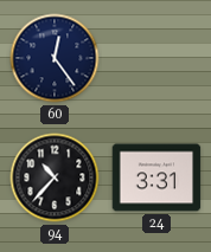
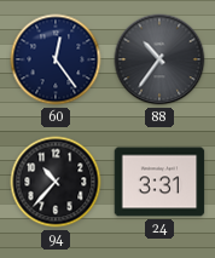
88: none -> 10:36
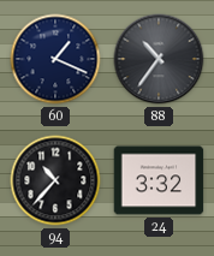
60: 12:24 -> 1:19
24: 3:31 -> 3:32
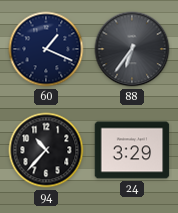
88: 10:36 -> 6:36
24: 3:32 -> 3:29
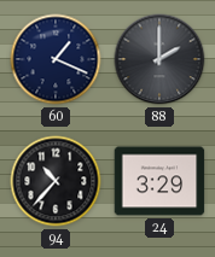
88: 6:36 -> 2:00
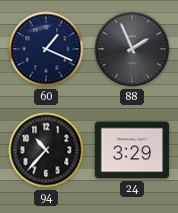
88: 2:00 -> 1:56
